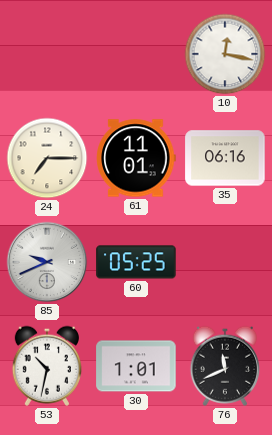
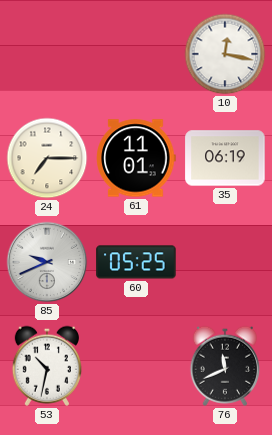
35: 06:16 -> 06:19
30: 1:01 -> none
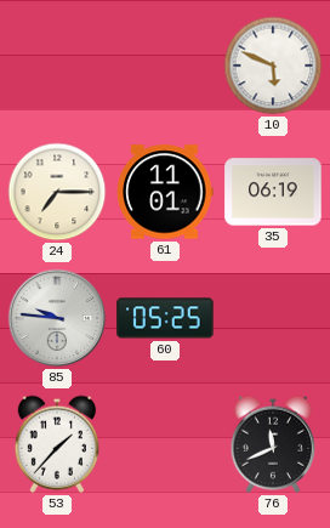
10: 12:17 -> 5:49
85: 9:41 -> 9:46
53: 10:32 -> 1:37
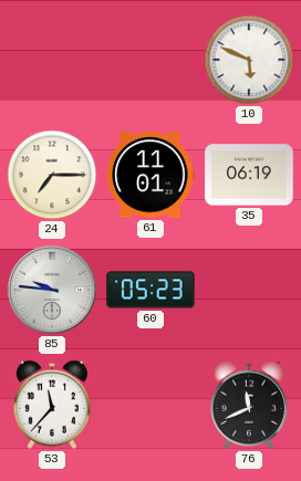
60: 05:25 -> 05:23
53: 1:37 -> 11:37
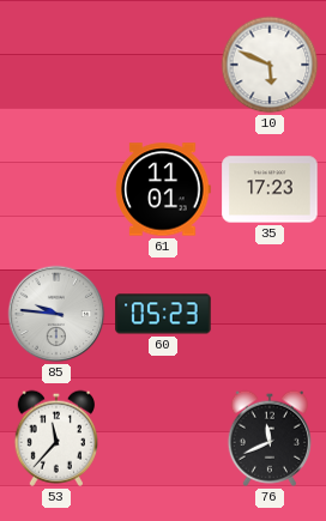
24: 7:15 -> none
35: 06:19 -> 17:23
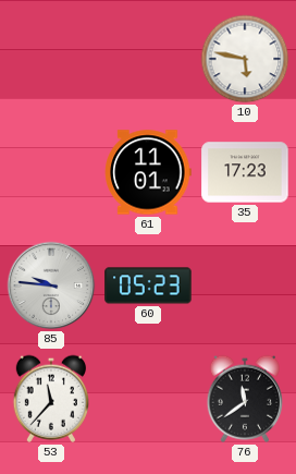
10: 5:49 -> 5:47
76: 11:41 -> 11:39
